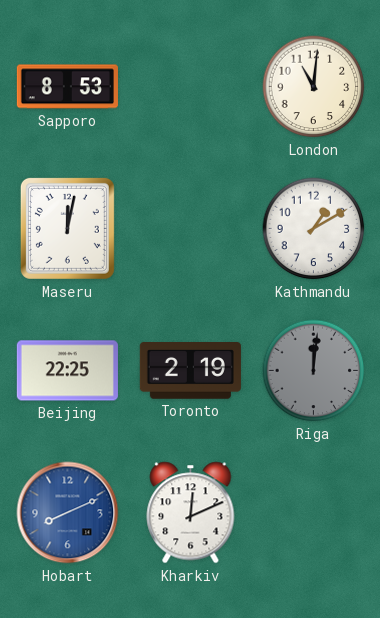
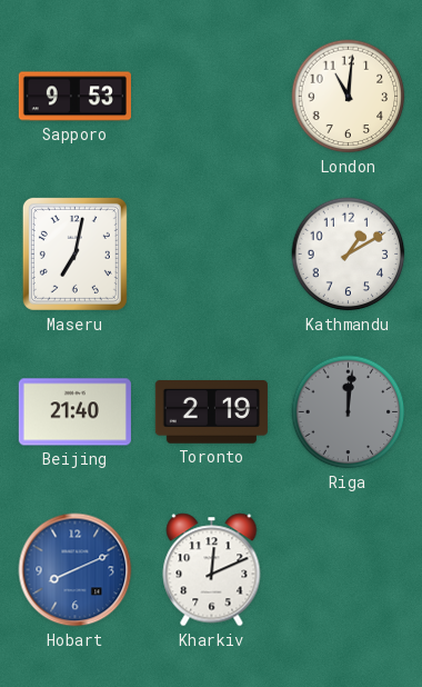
Sapporo: 8:53 -> 9:53
Maseru: 12:02 -> 7:02
Beijing: 22:25 -> 21:40
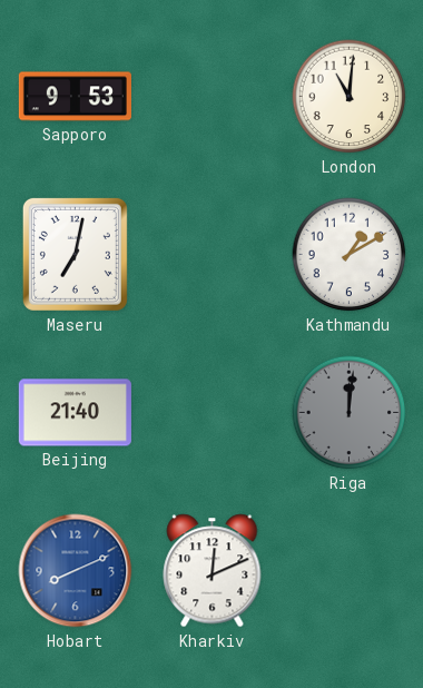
Toronto: 2:19 -> none
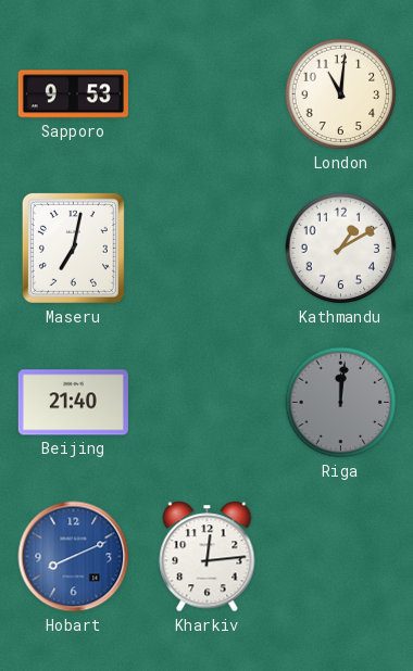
Kharkiv: 12:11 -> 12:14
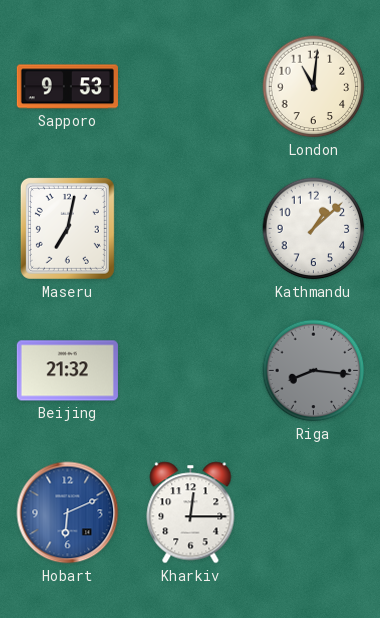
Kathmandu: 1:10 -> 1:08
Beijing: 21:40 -> 21:32
Riga: 12:01 -> 8:16
Hobart: 8:11 -> 6:11
Kharkiv: 12:14 -> 12:15
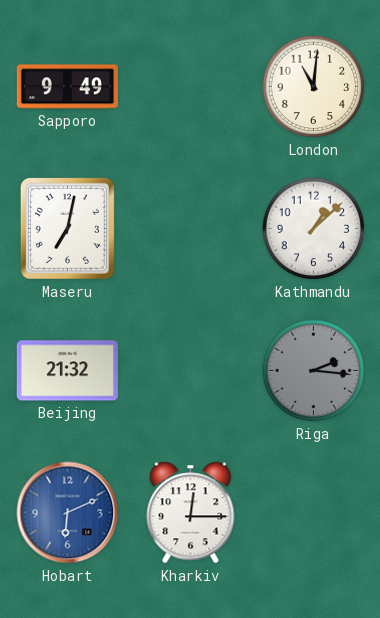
Sapporo: 9:53 -> 9:49
Riga: 8:16 -> 2:16
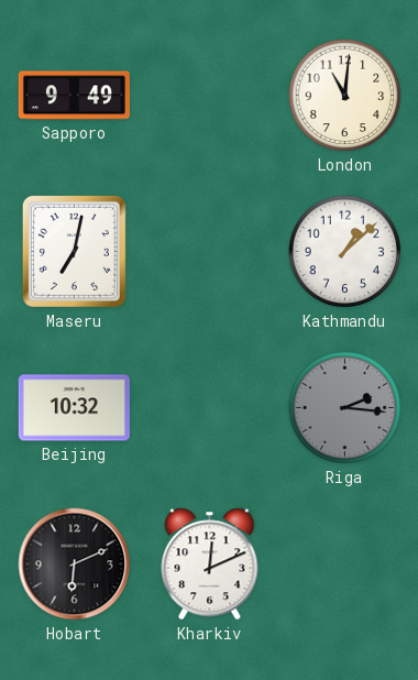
Beijing: 21:32 -> 10:32
Hobart dial: blue -> black
Kharkiv: 12:15 -> 12:11
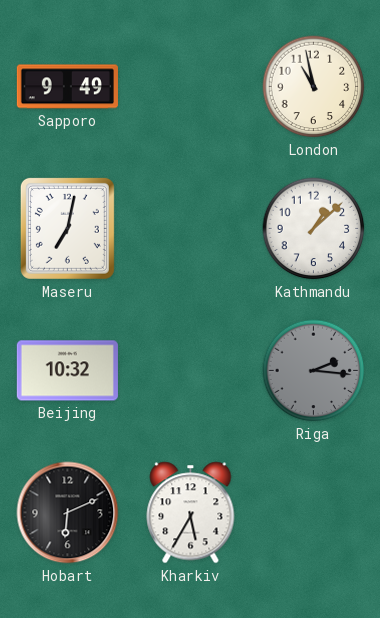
London: 11:01 -> 10:58
Kharkiv: 12:11 -> 5:35
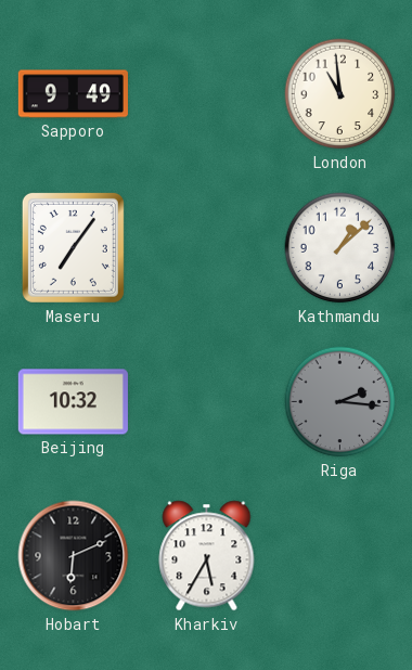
London: 10:58 -> 10:59
Maseru: 7:02 -> 7:06
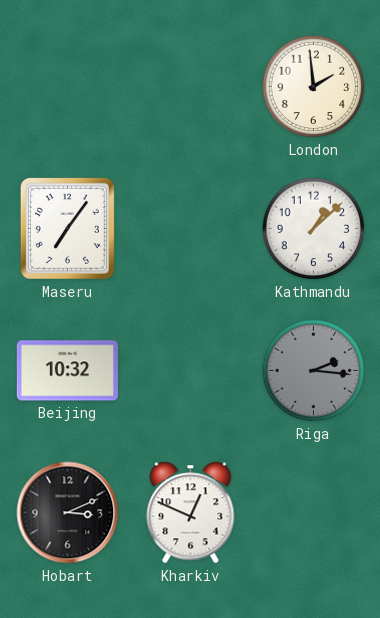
Sapporo: 9:49 -> none
London: 10:59 -> 1:59
Hobart: 6:11 -> 3:11
Kharkiv: 5:35 -> 12:49
